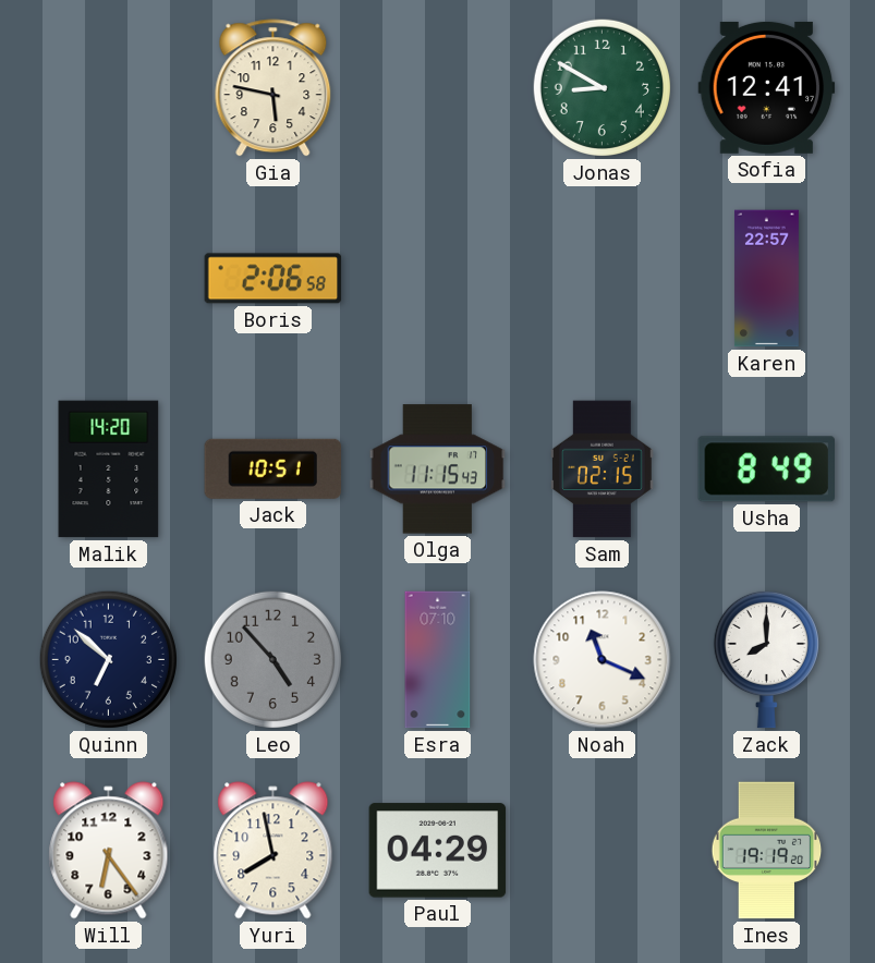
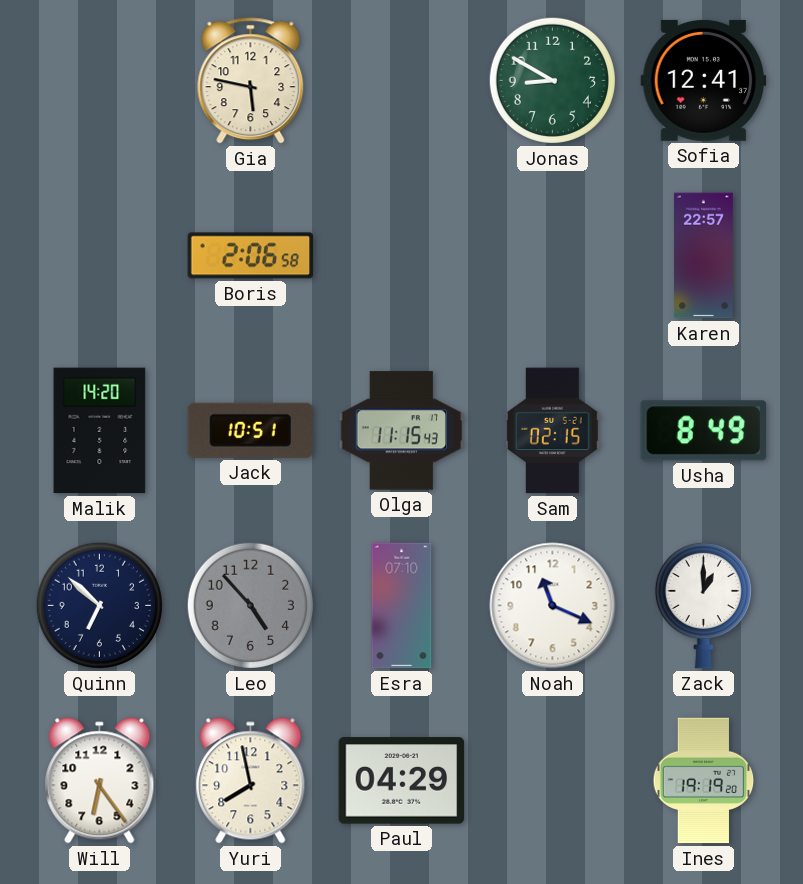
Zack: 8:00 -> 1:00
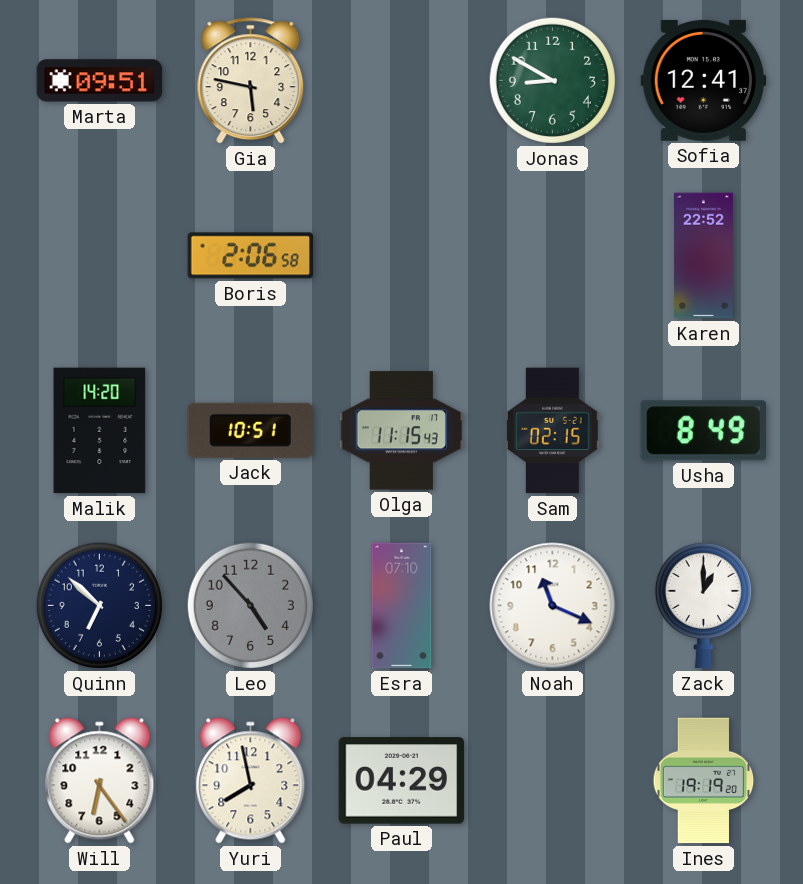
Marta: none -> 09:51
Karen: 22:57 -> 22:52
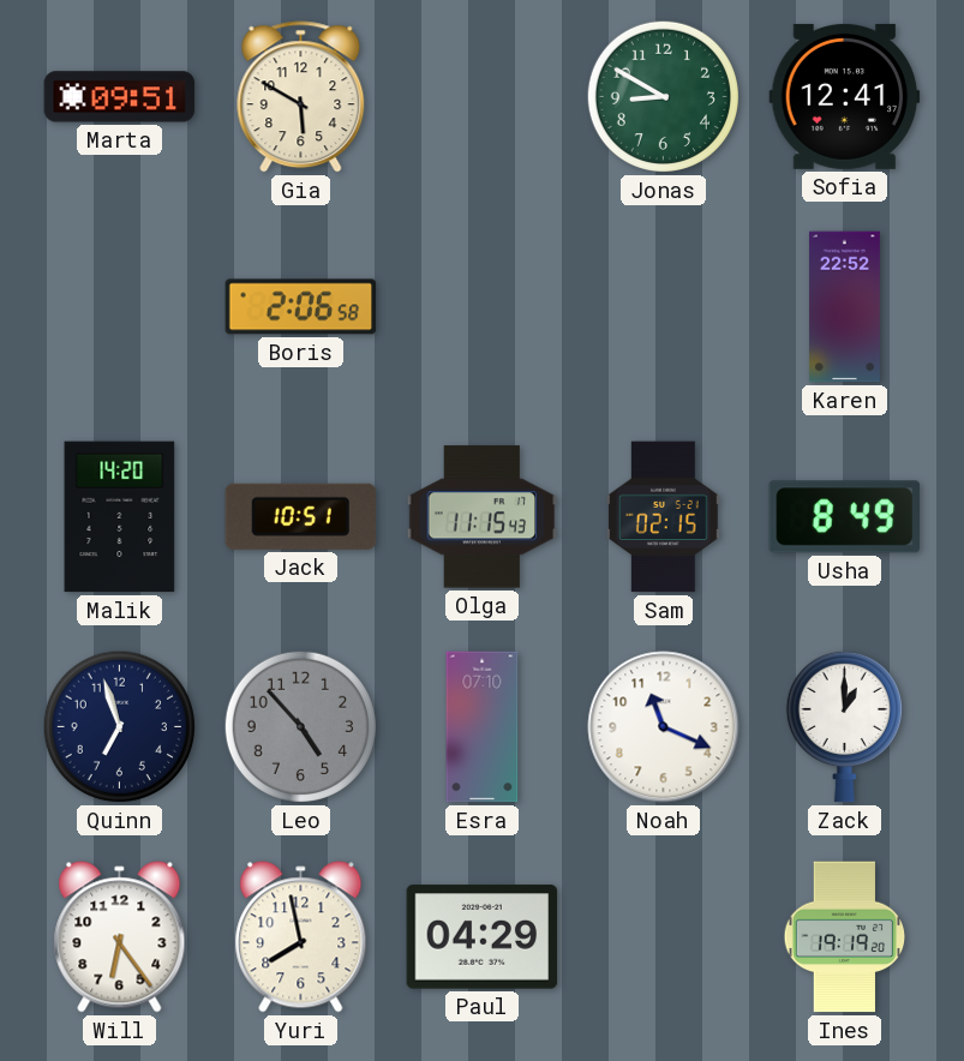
Gia: 5:47 -> 5:50
Quinn: 6:52 -> 6:57
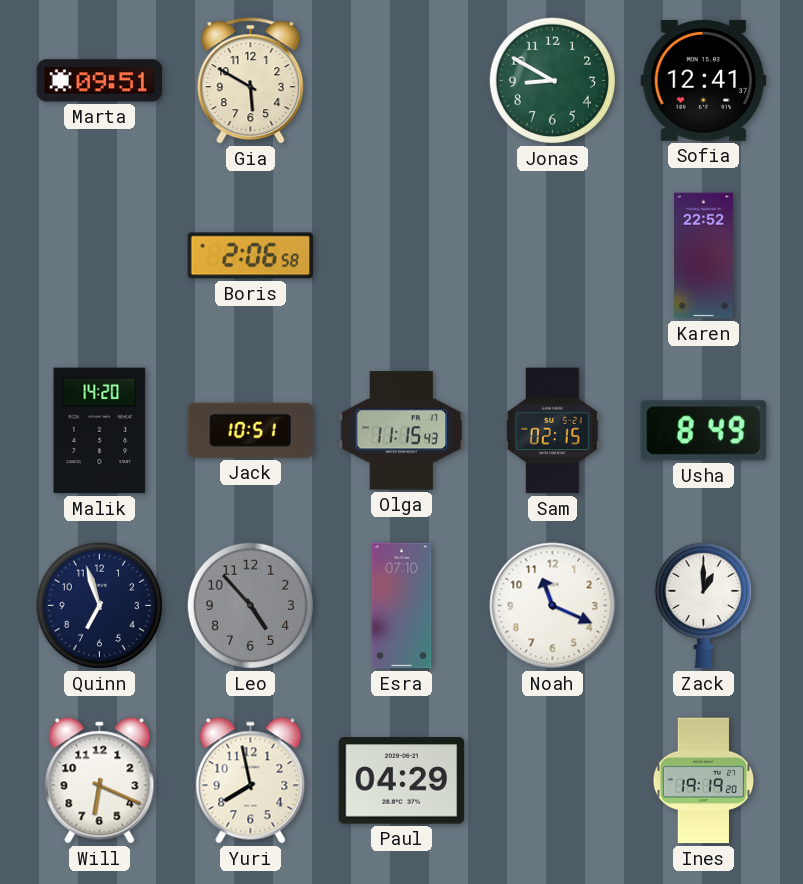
Will: 6:24 -> 6:19
